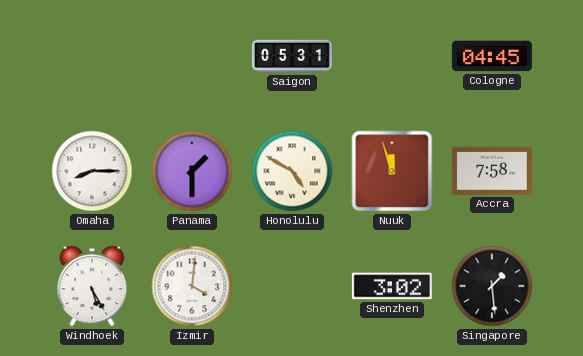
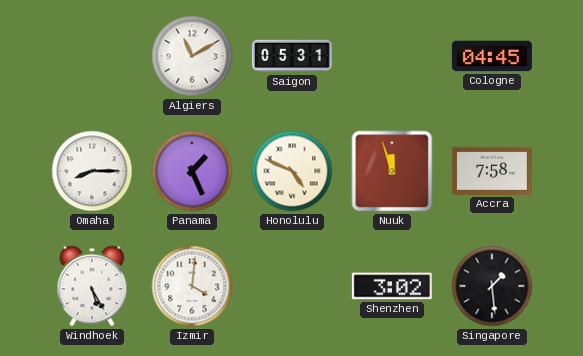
Algiers: none -> 11:10
Panama: 1:30 -> 1:26
Honolulu: 4:50 -> 4:49
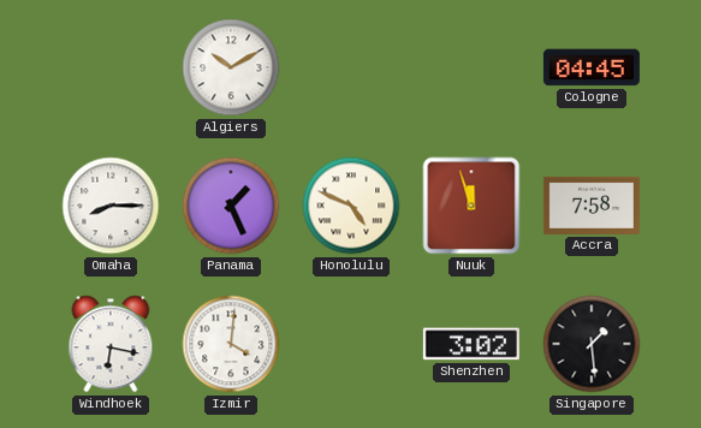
Algiers: 11:10 -> 10:10
Saigon: 05:31 -> none
Windhoek: 5:25 -> 6:17
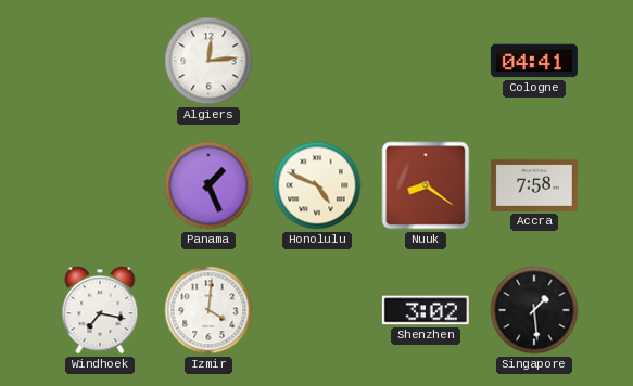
Algiers: 10:10 -> 12:14
Cologne: 04:45 -> 04:41
Omaha: 8:15 -> none
Nuuk: 11:57 -> 8:21
Windhoek: 6:17 -> 7:17
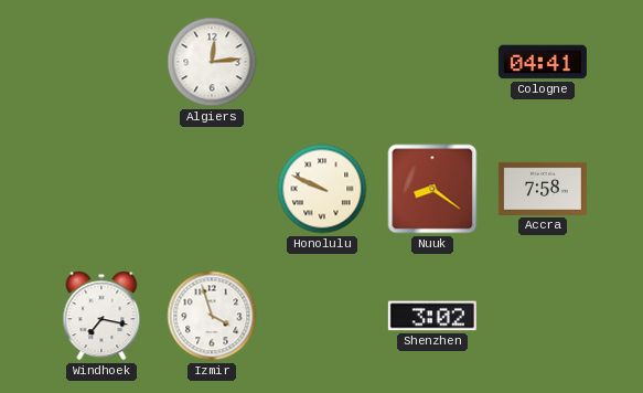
Panama: 1:26 -> none
Honolulu: 4:49 -> 9:49
Izmir: 4:01 -> 3:57
Singapore: 1:29 -> none
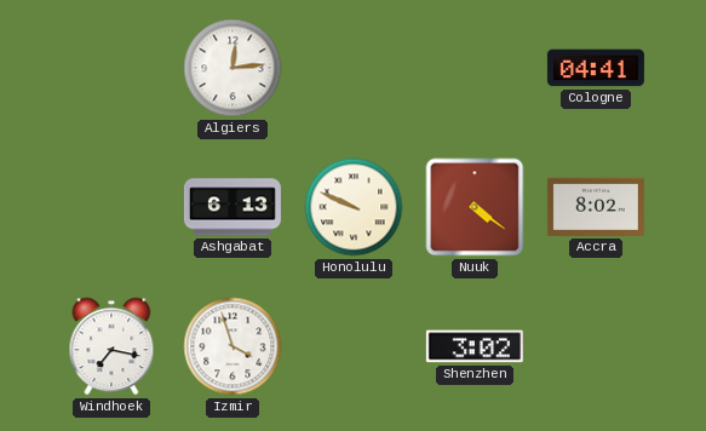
Ashgabat: none -> 6:13
Nuuk: 8:21 -> 4:21
Accra: 7:58 -> 8:02
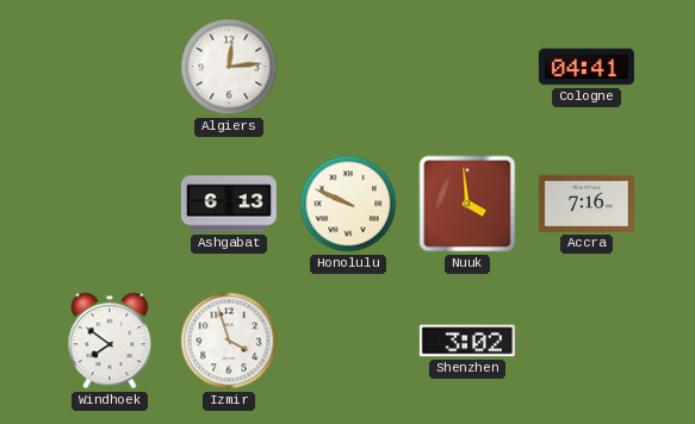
Nuuk: 4:21 -> 3:59
Accra: 8:02 -> 7:16
Windhoek: 7:17 -> 7:51
